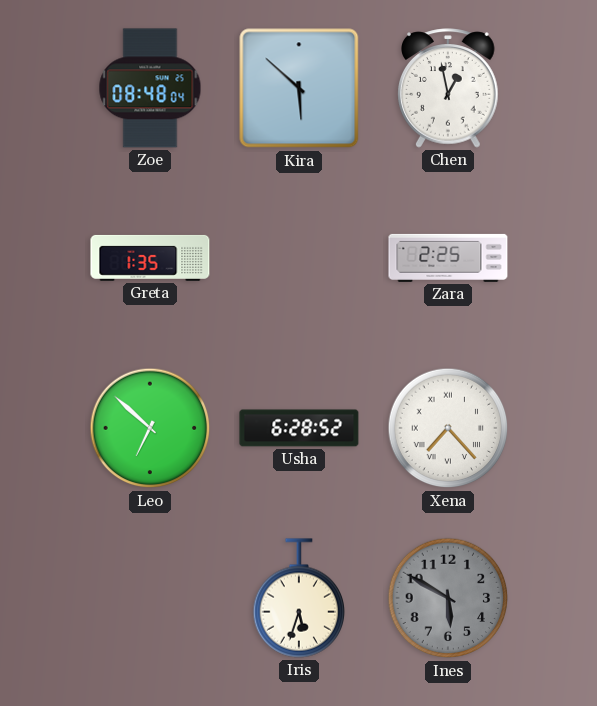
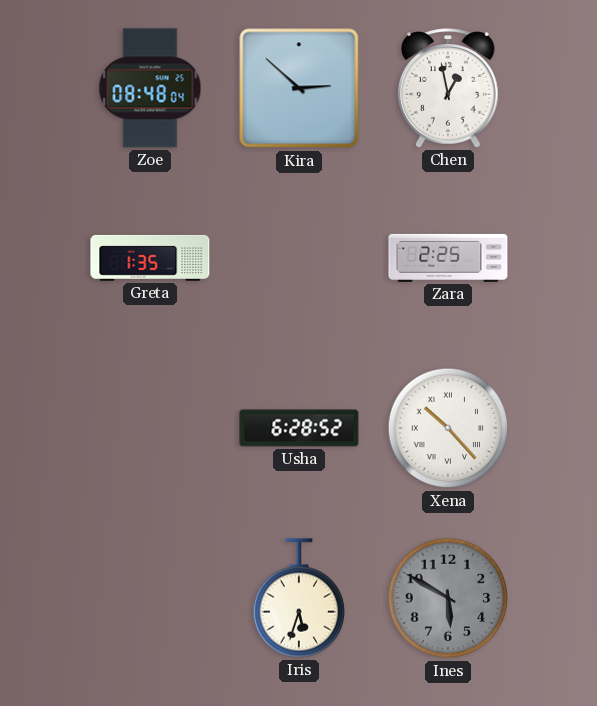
Kira: 5:52 -> 2:52
Leo: 6:52 -> none
Xena: 7:23 -> 10:23
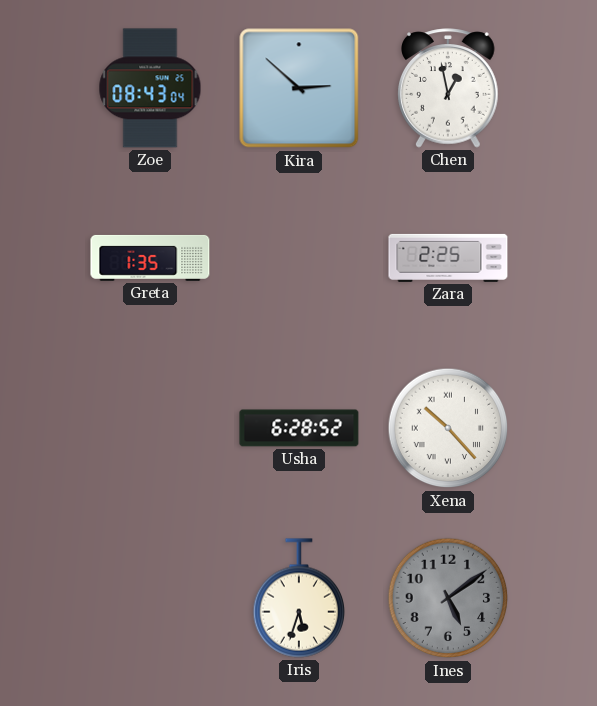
Zoe: 08:48 -> 08:43
Ines: 5:50 -> 5:09
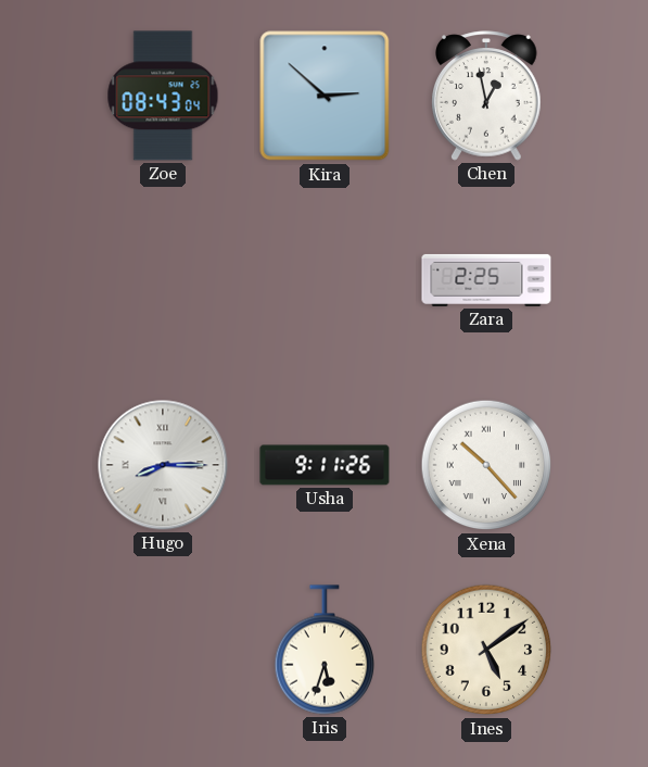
Greta: 1:35 -> none
Hugo: none -> 8:15
Usha: 6:28 -> 9:11
Ines dial: grey -> cream
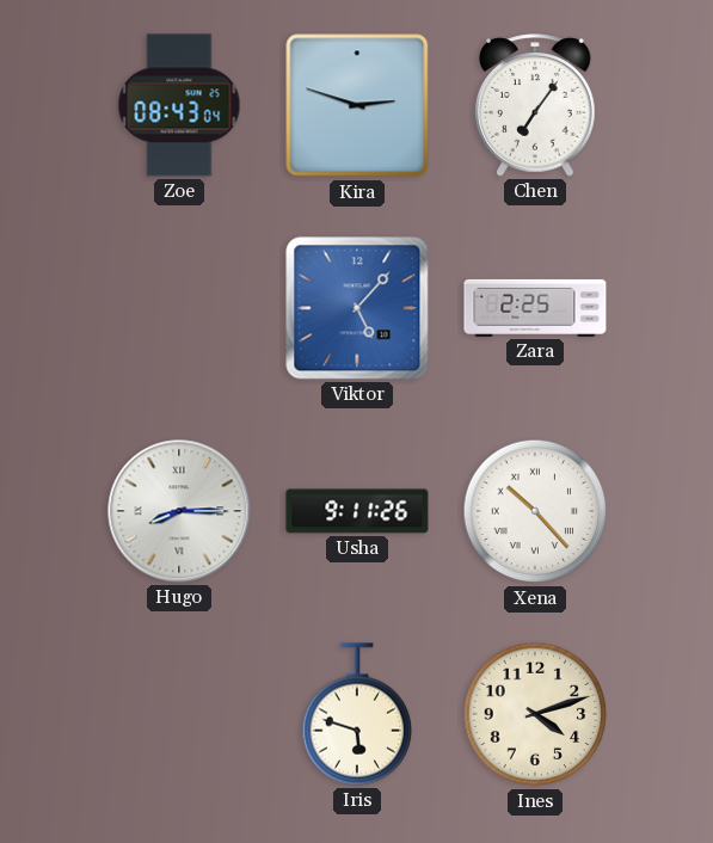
Kira: 2:52 -> 2:48
Chen: 12:58 -> 7:06
Viktor: none -> 5:07
Iris: 5:33 -> 5:48
Ines: 5:09 -> 4:12
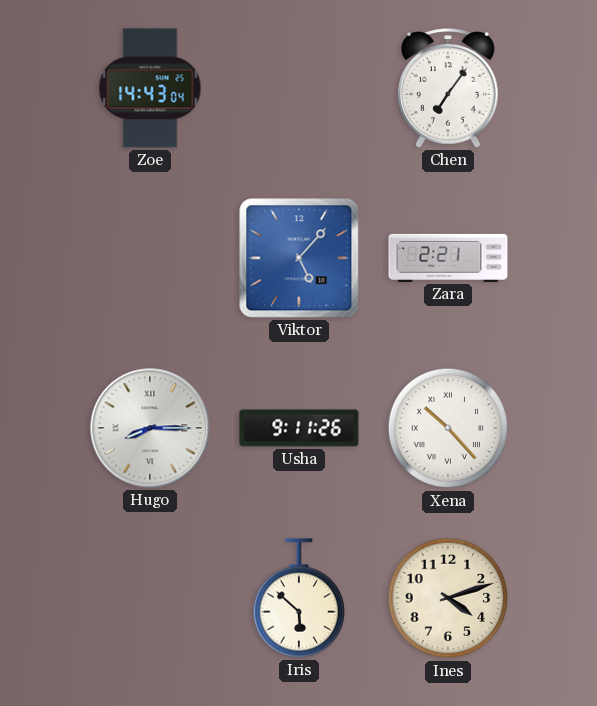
Zoe: 08:43 -> 14:43
Kira: 2:48 -> none
Zara: 2:25 -> 2:21
Iris: 5:48 -> 5:52
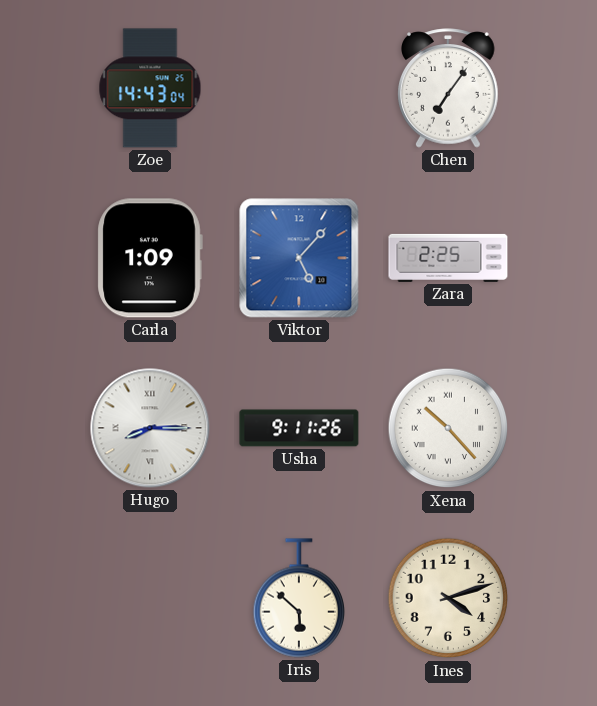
Carla: none -> 1:09
Zara: 2:21 -> 2:25
